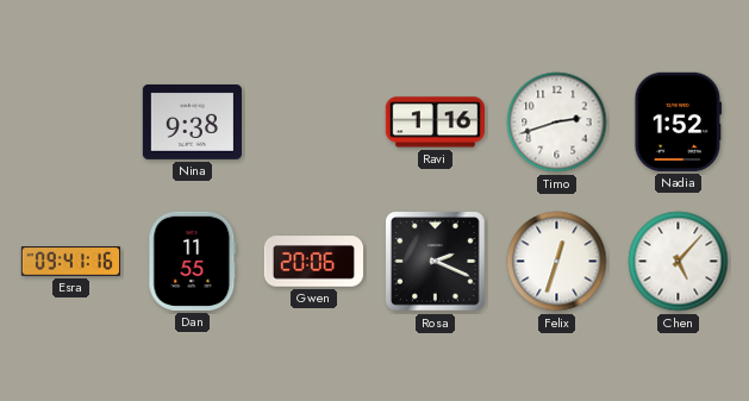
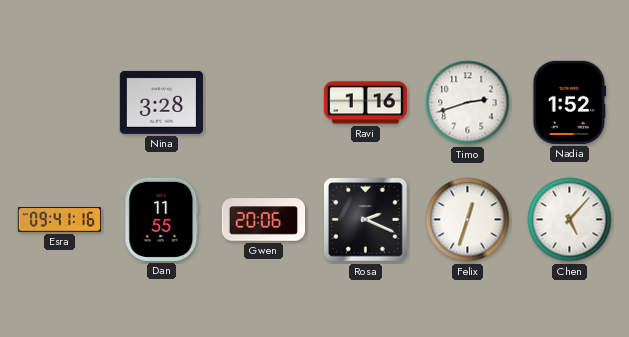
Nina: 9:38 -> 3:28
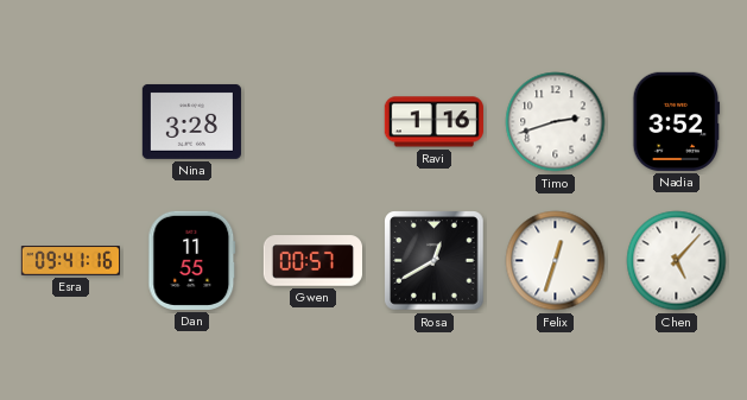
Nadia: 1:52 -> 3:52
Gwen: 20:06 -> 00:57
Rosa: 2:19 -> 12:40
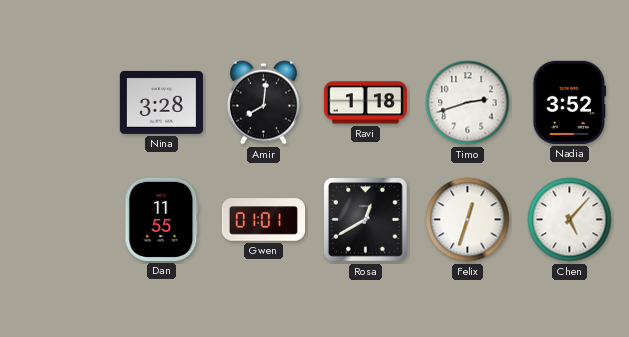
Amir: none -> 8:01
Ravi: 1:16 -> 1:18
Esra: 09:41 -> none
Gwen: 00:57 -> 01:01
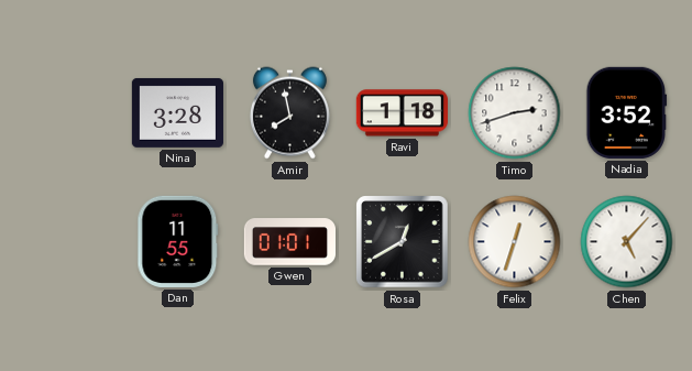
Amir: 8:01 -> 7:58
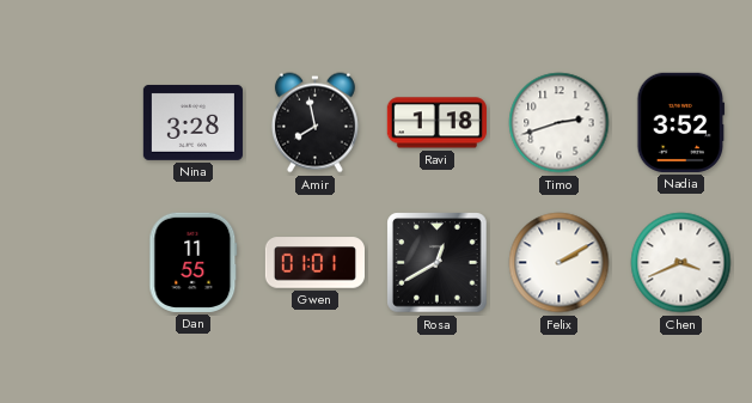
Felix: 12:33 -> 2:10
Chen: 5:07 -> 3:41
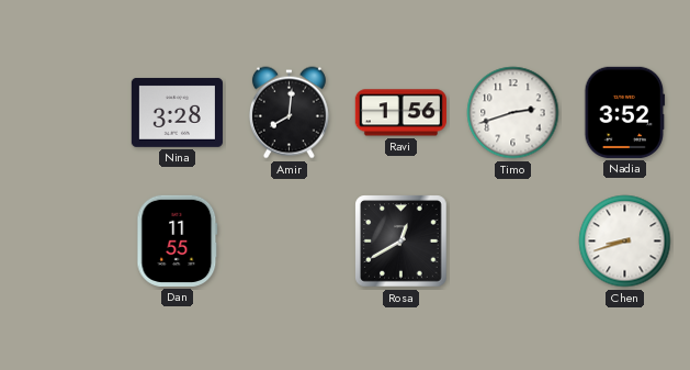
Amir: 7:58 -> 8:01
Ravi: 1:18 -> 1:56
Gwen: 01:01 -> none
Felix: 2:10 -> none
Chen: 3:41 -> 8:42
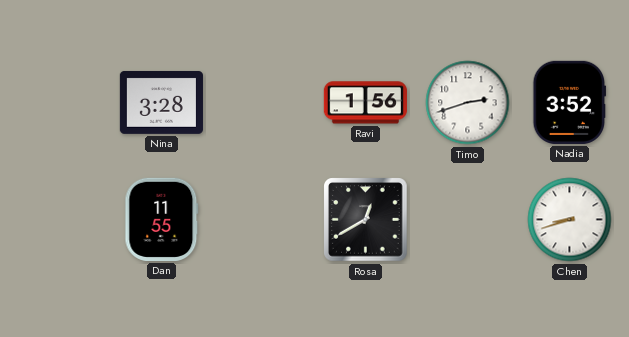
Amir: 8:01 -> none
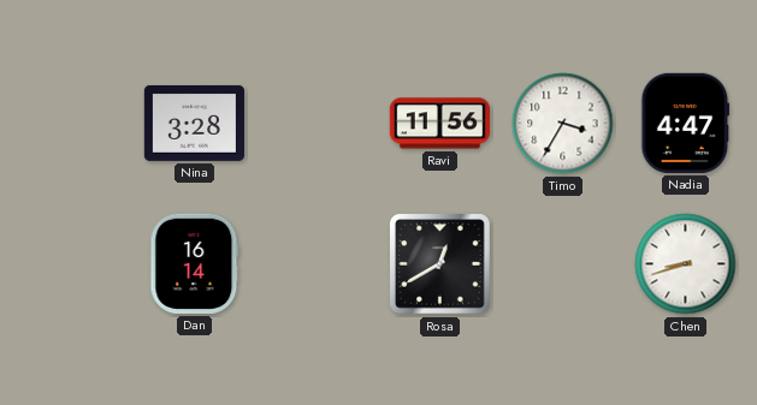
Ravi: 1:56 -> 11:56
Timo: 2:42 -> 3:35
Nadia: 3:52 -> 4:47
Dan: 11:55 -> 16:14
